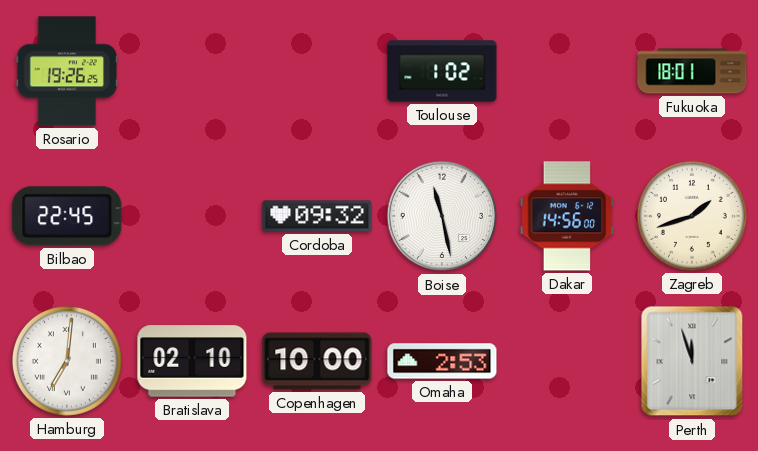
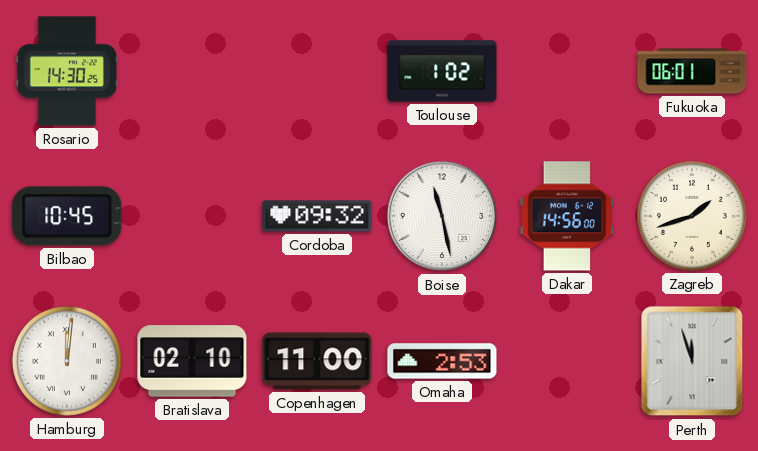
Rosario: 19:26 -> 14:30
Fukuoka: 18:01 -> 06:01
Bilbao: 22:45 -> 10:45
Hamburg: 7:01 -> 12:01
Copenhagen: 10:00 -> 11:00
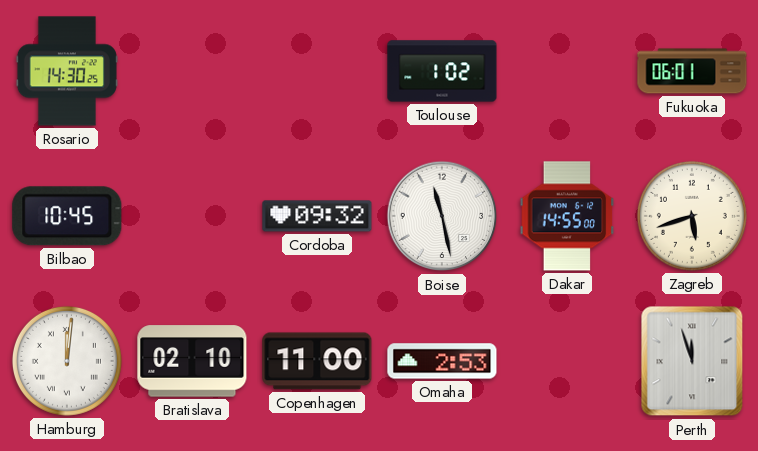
Dakar: 14:56 -> 14:55
Zagreb: 1:42 -> 5:42
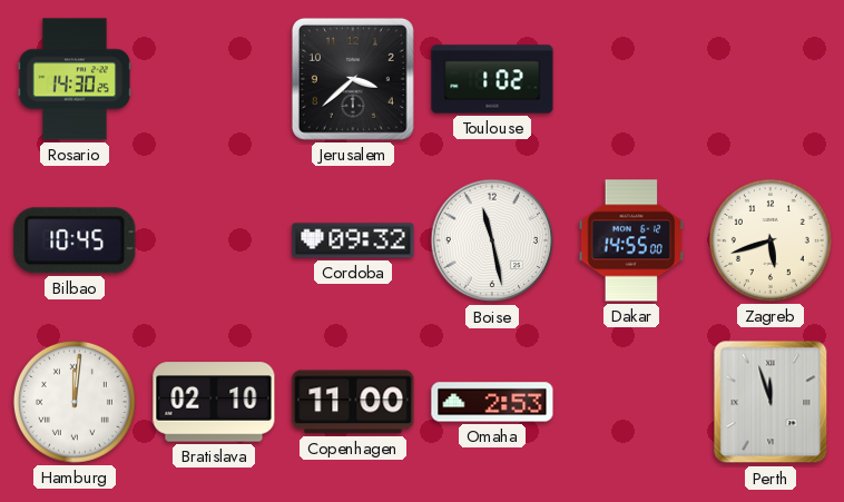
Jerusalem: none -> 3:38
Fukuoka: 06:01 -> none
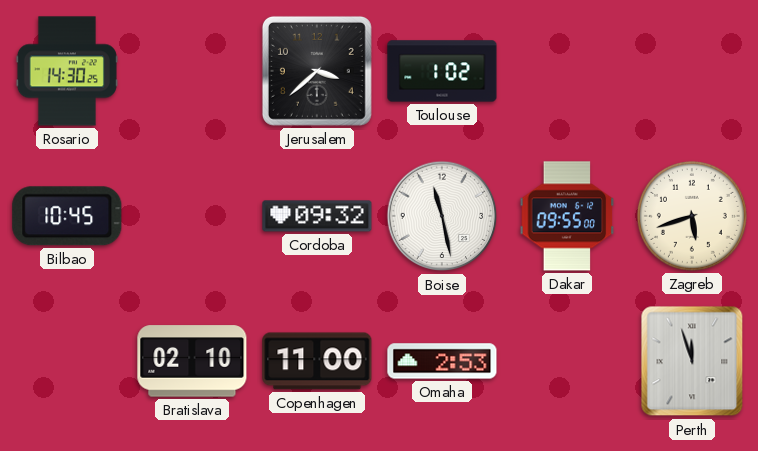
Dakar: 14:55 -> 09:55
Hamburg: 12:01 -> none
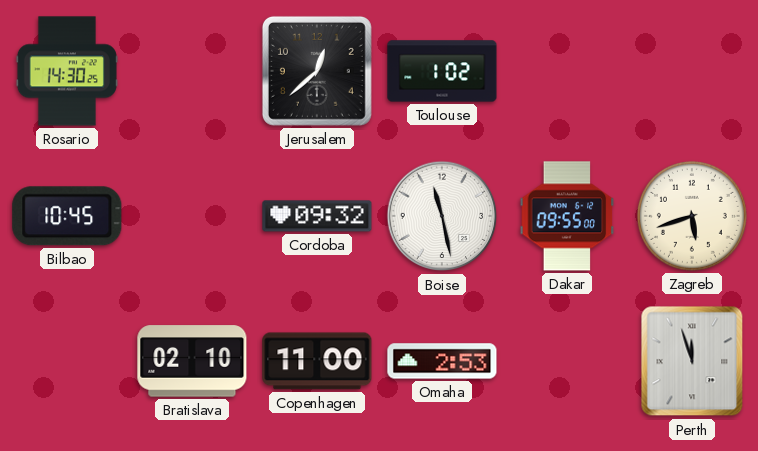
Jerusalem: 3:38 -> 12:38
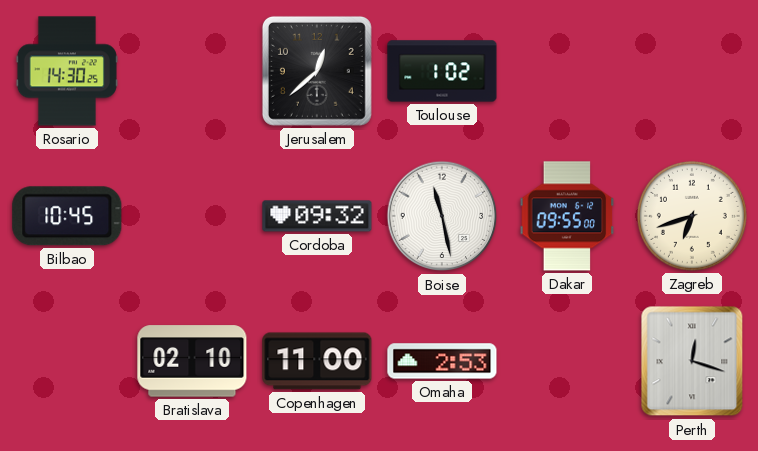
Zagreb: 5:42 -> 6:42
Perth: 11:57 -> 12:18
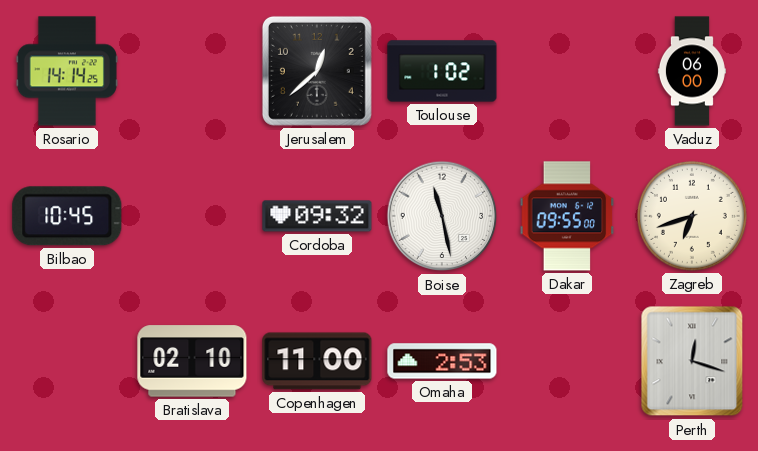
Rosario: 14:30 -> 14:14
Vaduz: none -> 06:00
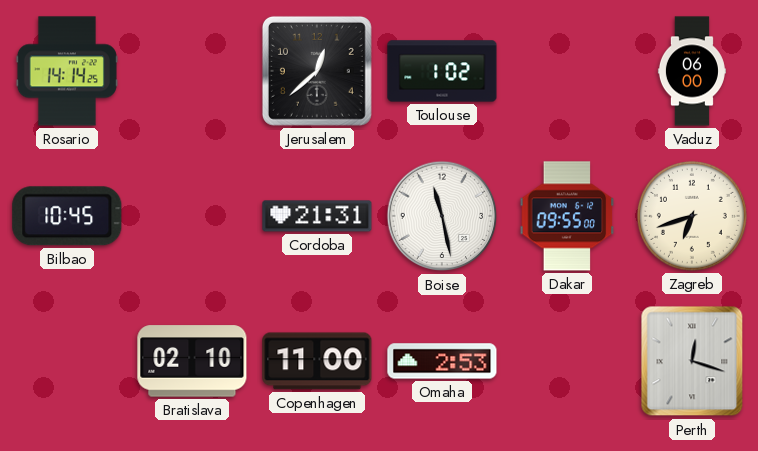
Cordoba: 09:32 -> 21:31
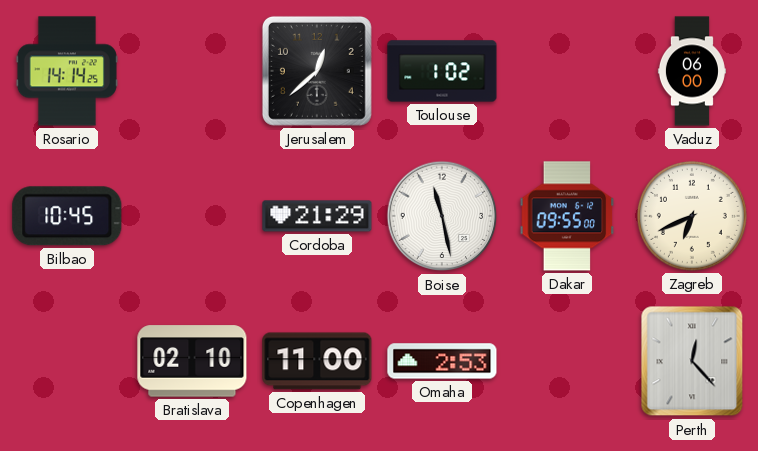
Cordoba: 21:31 -> 21:29
Zagreb: 6:42 -> 6:41
Perth: 12:18 -> 12:23
